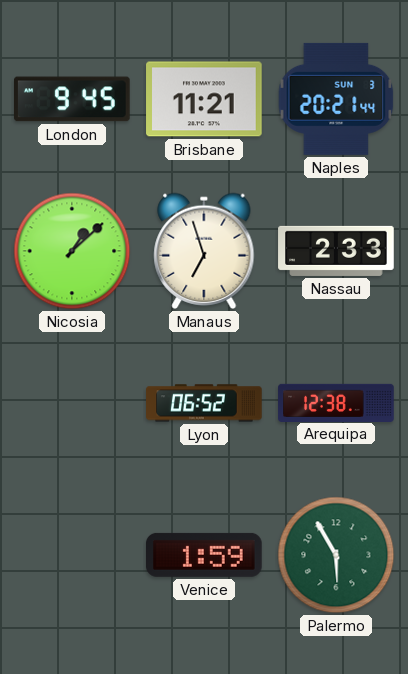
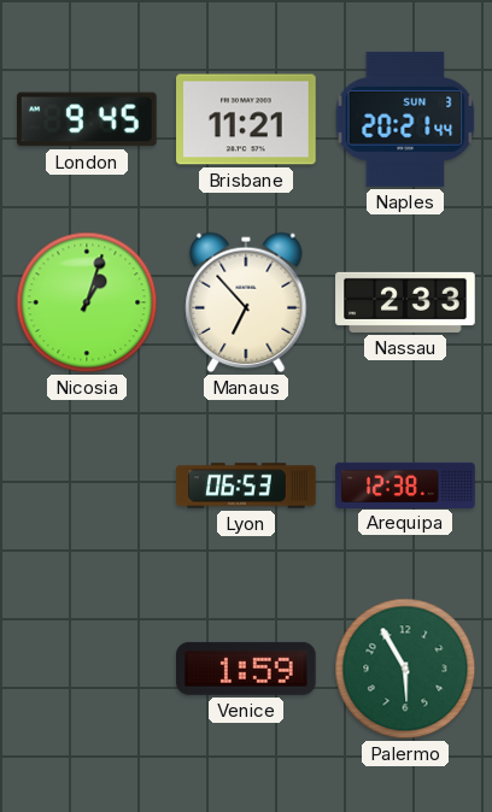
Nicosia: 1:08 -> 1:03
Manaus: 6:57 -> 6:53
Lyon: 06:52 -> 06:53
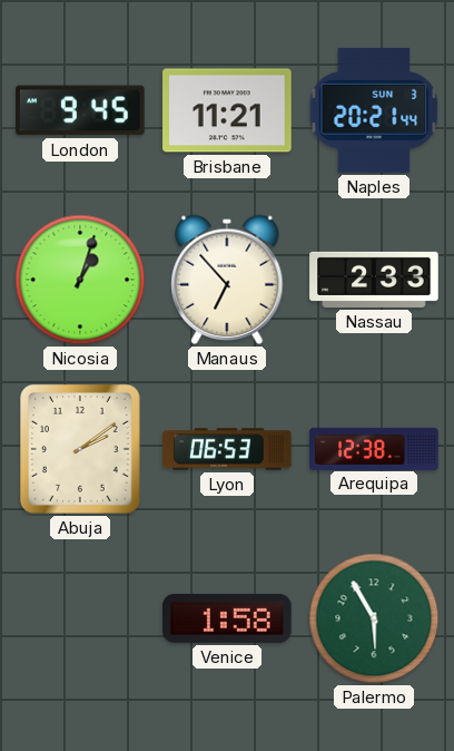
Abuja: none -> 2:09
Venice: 1:59 -> 1:58
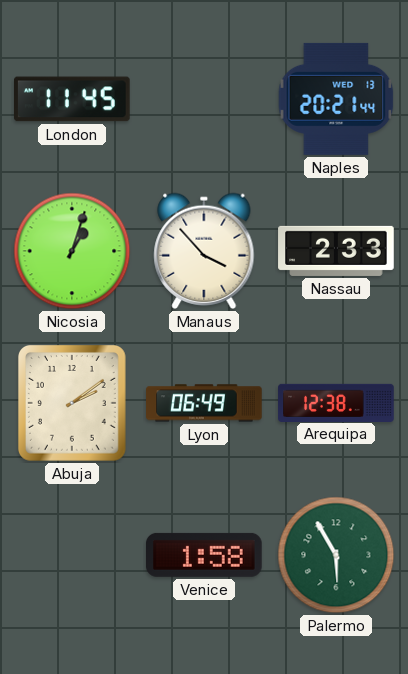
London: 9:45 -> 11:45
Brisbane: 11:21 -> none
Naples date: SUN 3 -> WED 13
Manaus: 6:53 -> 3:53
Lyon: 06:53 -> 06:49
